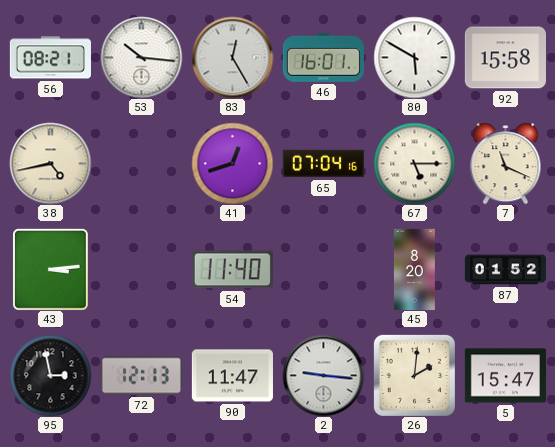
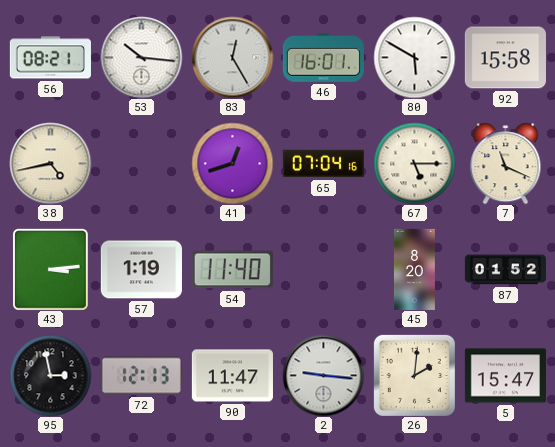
57: none -> 1:19
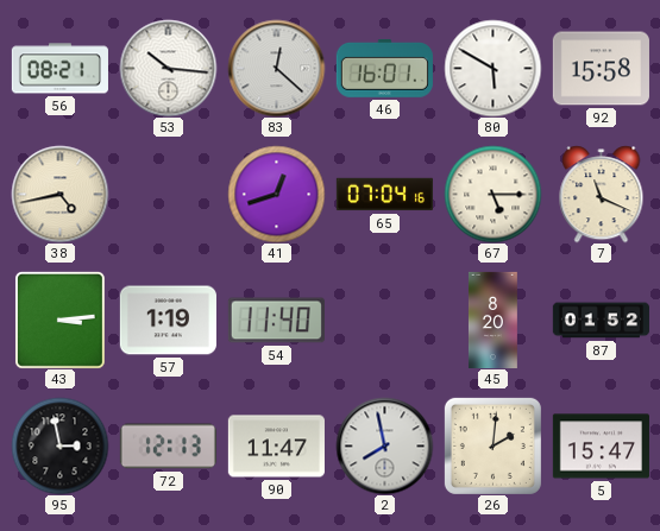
83: 12:25 -> 12:22
2: 9:16 -> 7:58
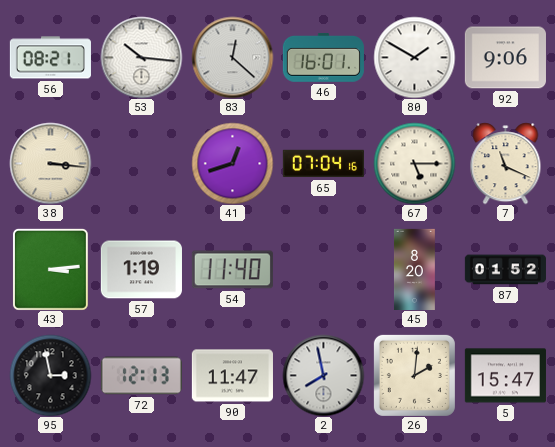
80: 5:50 -> 1:50
92: 15:58 -> 9:06
38: 4:43 -> 3:16
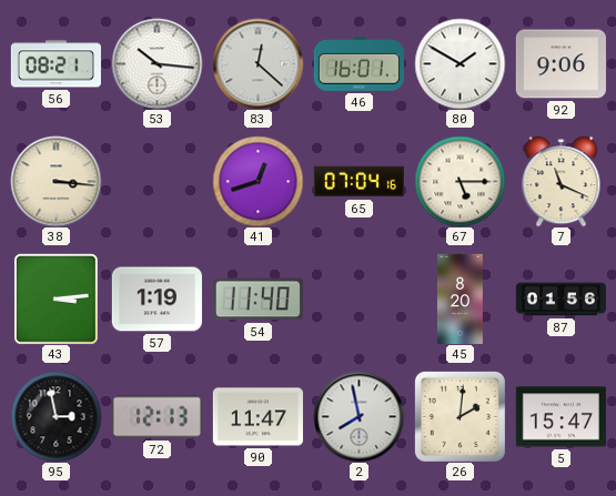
87: 01:52 -> 01:56
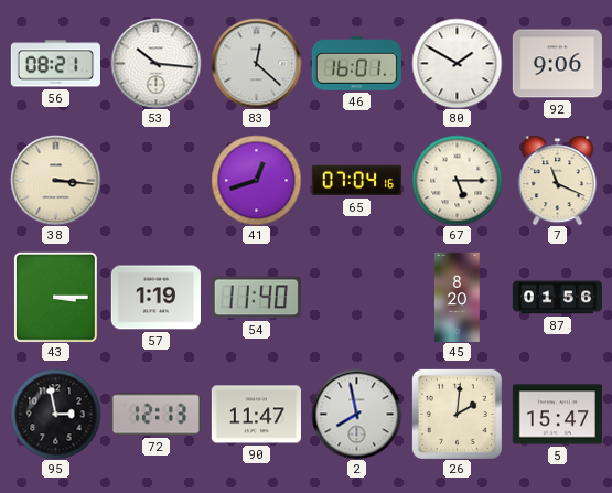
43: 3:14 -> 3:15
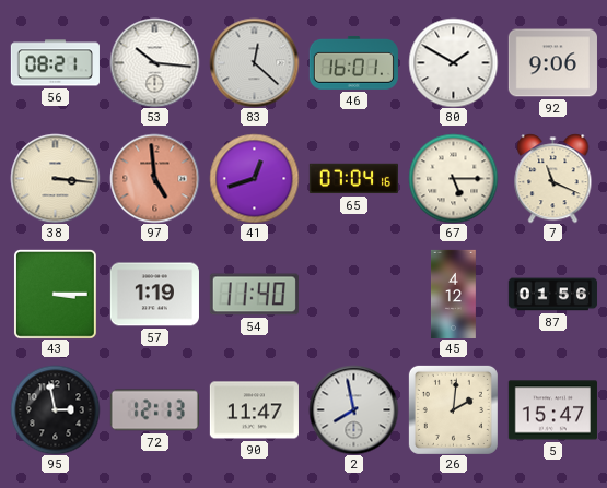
97: none -> 4:59
45: 8:20 -> 4:12
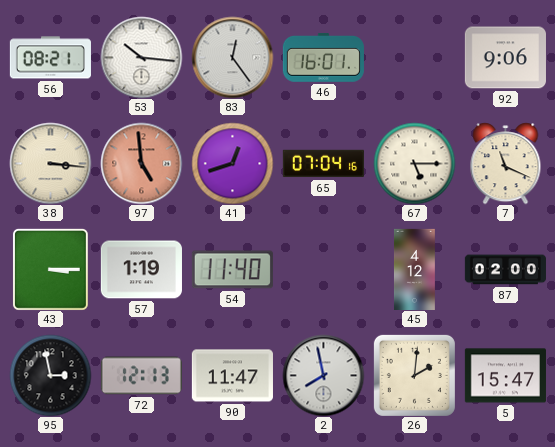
83: 12:22 -> 12:24
80: 1:50 -> none
87: 01:56 -> 02:00
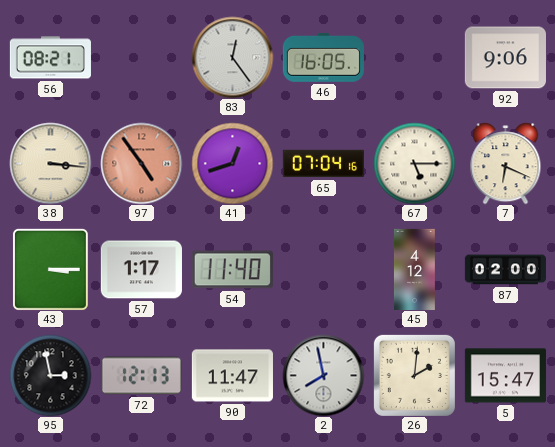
53: 10:16 -> none
46: 16:01 -> 16:05
97: 4:59 -> 4:54
7: 11:19 -> 6:19
57: 1:19 -> 1:17
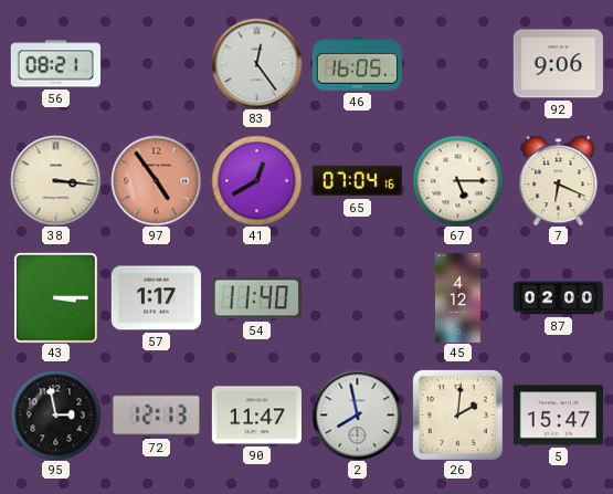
41: 12:42 -> 12:40
